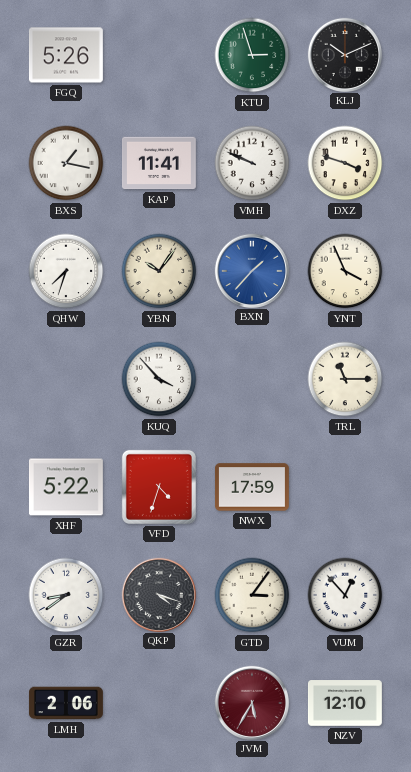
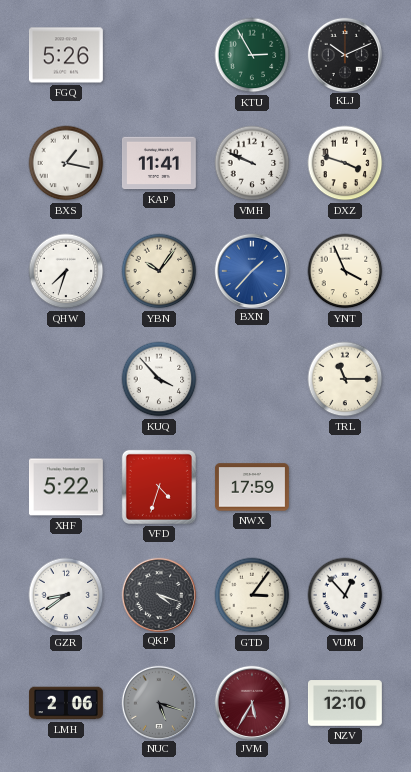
KTU: 2:57 -> 2:55
NUC: none -> 5:18
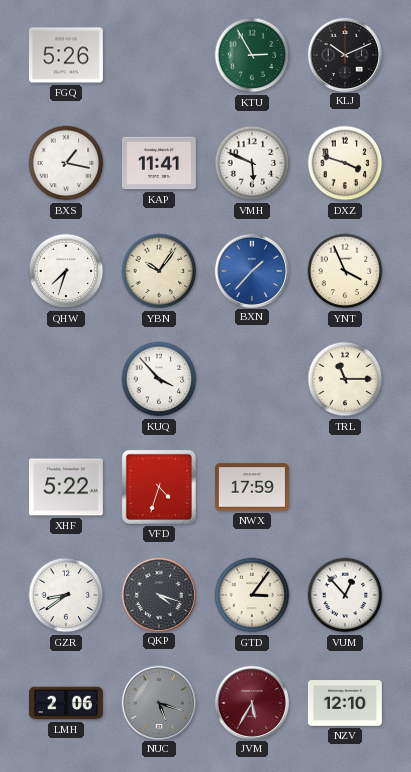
VMH: 9:49 -> 5:49
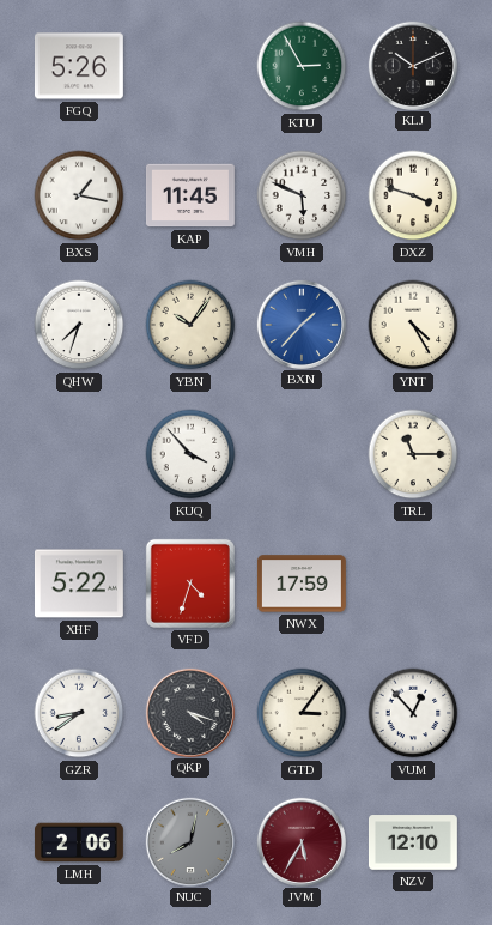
KAP: 11:41 -> 11:45
YNT: 3:56 -> 4:25
NUC: 5:18 -> 8:02
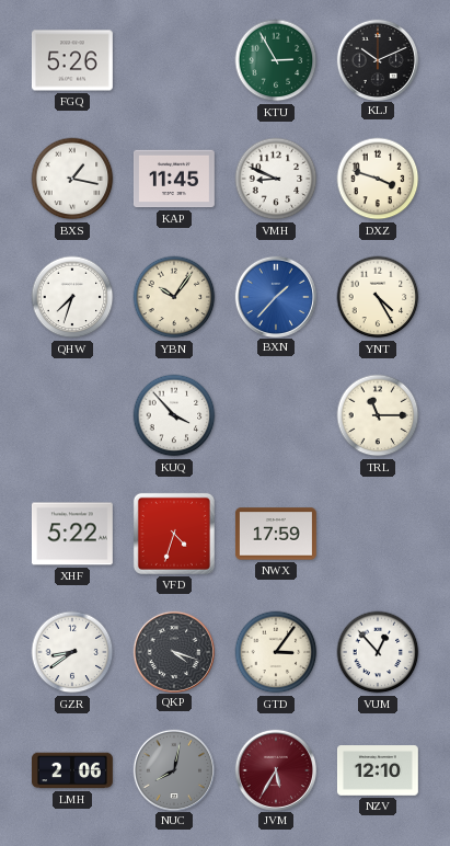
VMH: 5:49 -> 8:49
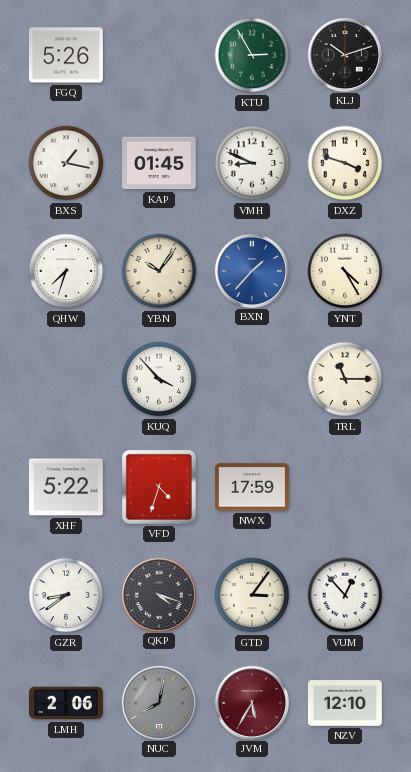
KLJ: 10:11 -> 10:12
KAP: 11:45 -> 01:45
